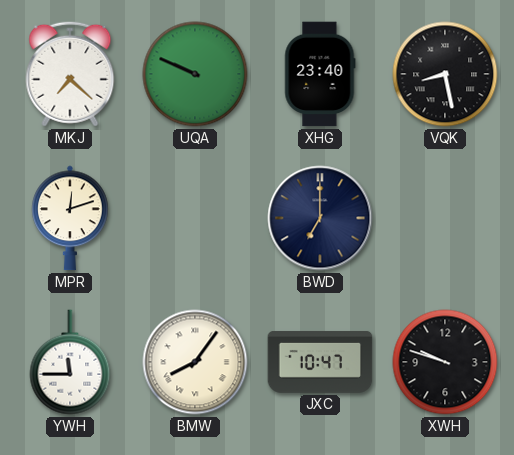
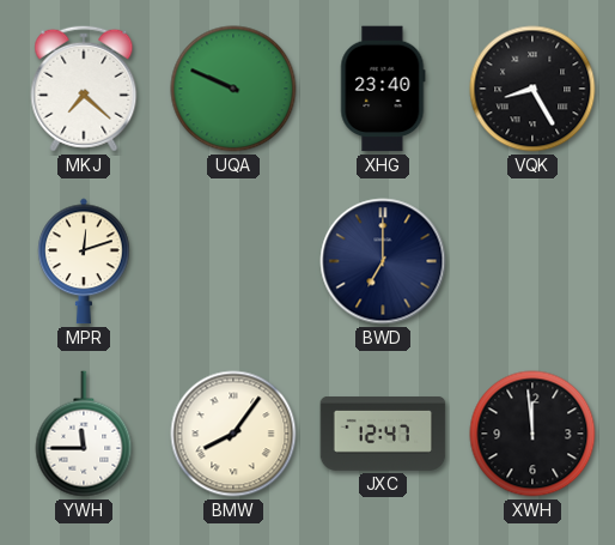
VQK: 8:28 -> 8:25
JXC: 10:47 -> 12:47
XWH: 9:48 -> 11:59
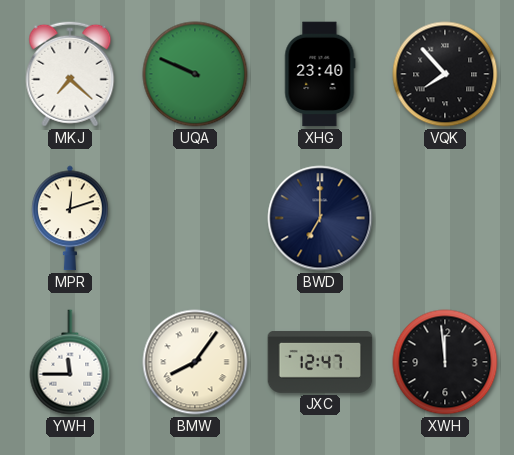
VQK: 8:25 -> 7:53
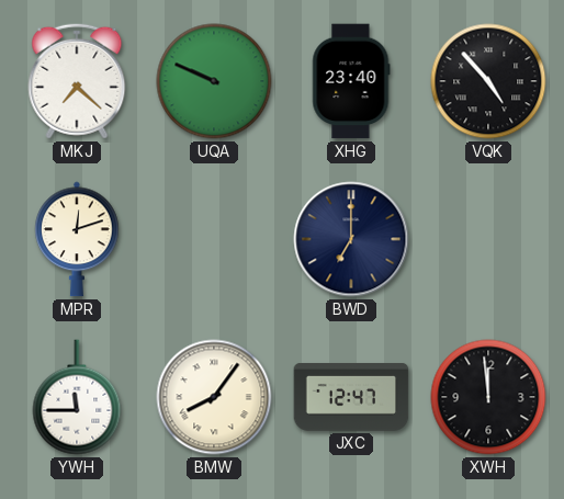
VQK: 7:53 -> 4:53
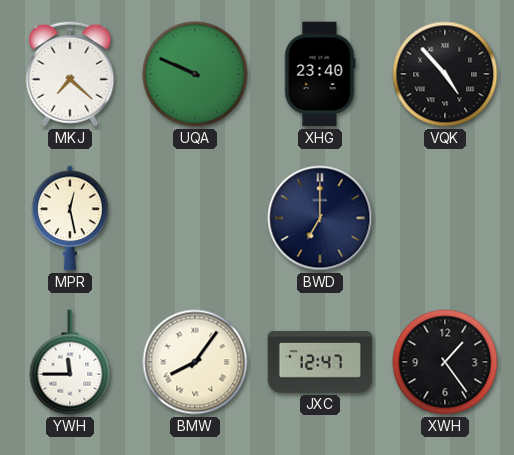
MPR: 12:12 -> 12:28
XWH: 11:59 -> 1:24
